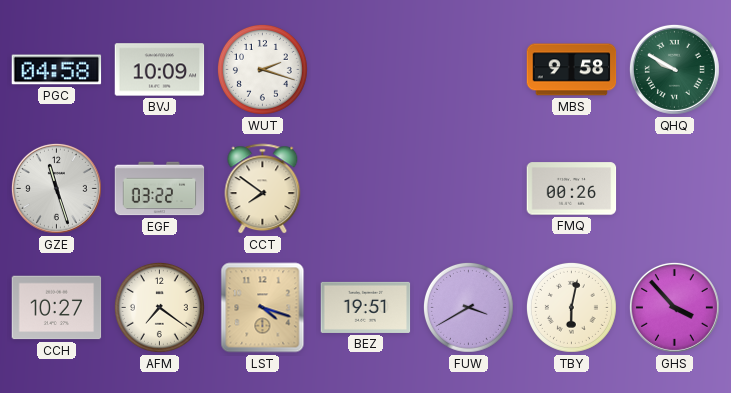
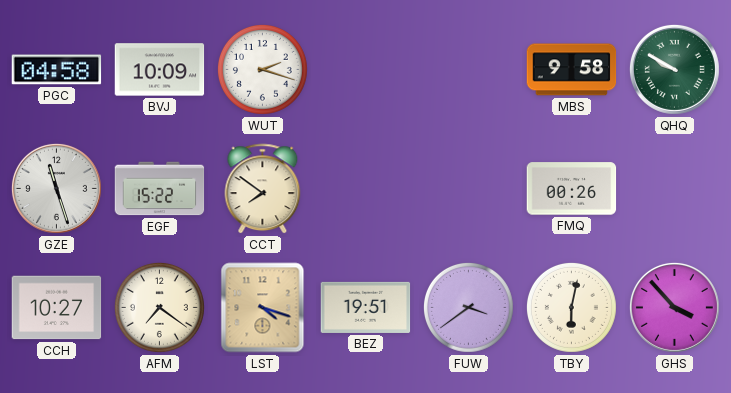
EGF: 03:22 -> 15:22
FUW: 3:40 -> 3:39
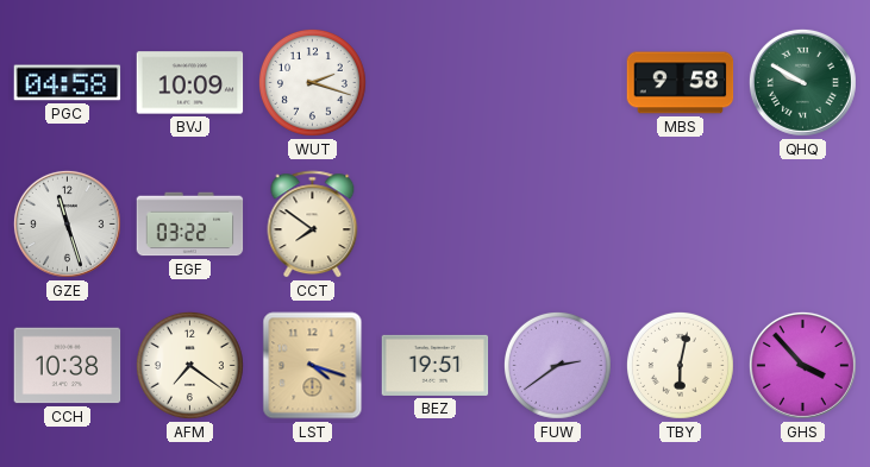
EGF: 15:22 -> 03:22
FMQ: 00:26 -> none
CCH: 10:27 -> 10:38
FUW: 3:39 -> 2:39
